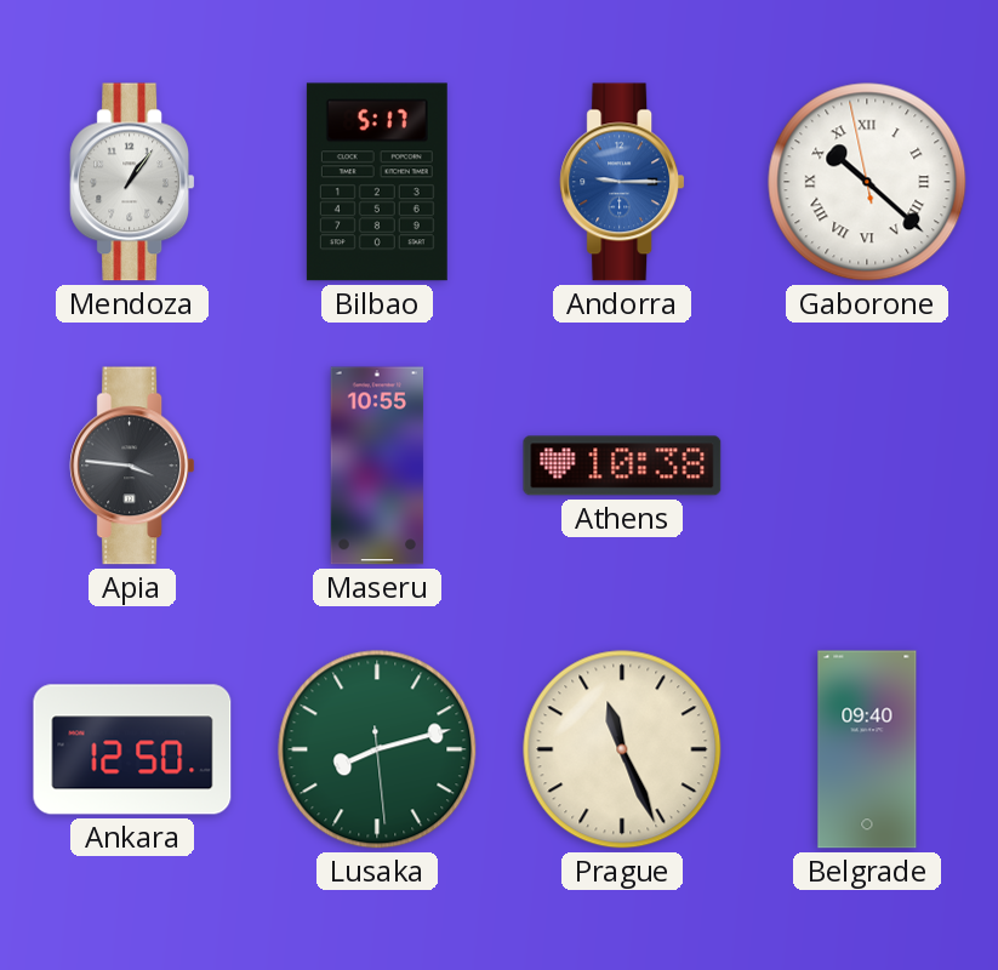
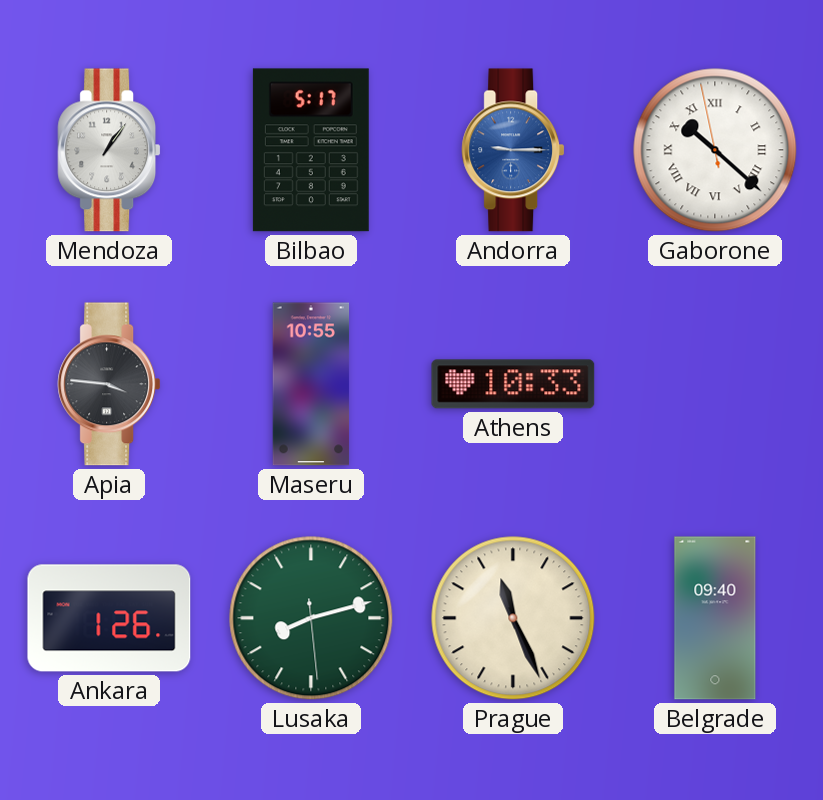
Athens: 10:38 -> 10:33
Ankara: 12:50 -> 1:26
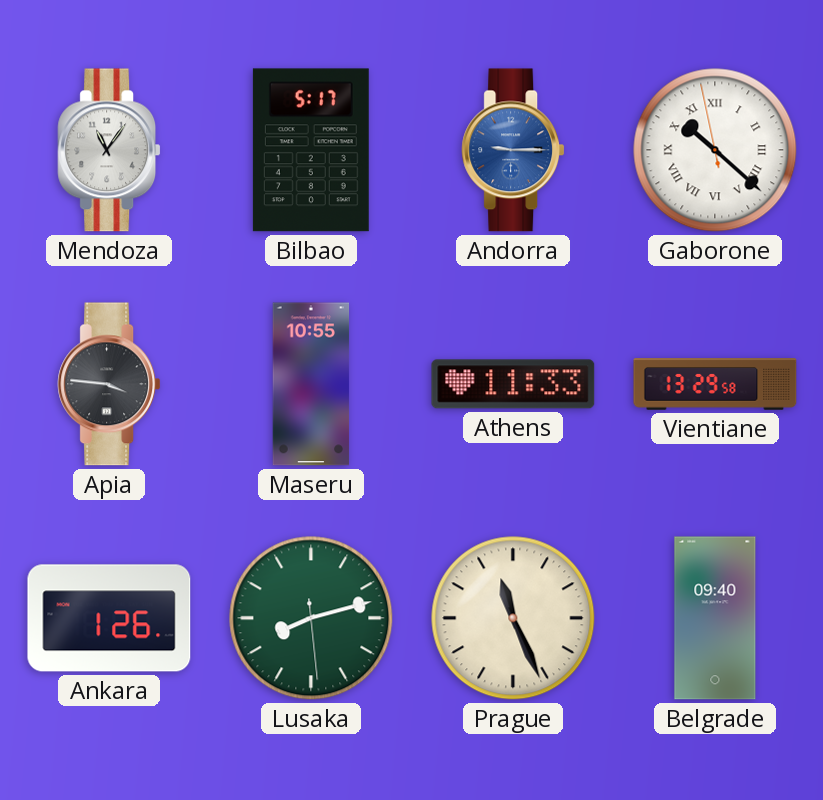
Mendoza: 1:06 -> 11:06
Athens: 10:33 -> 11:33
Vientiane: none -> 13:29
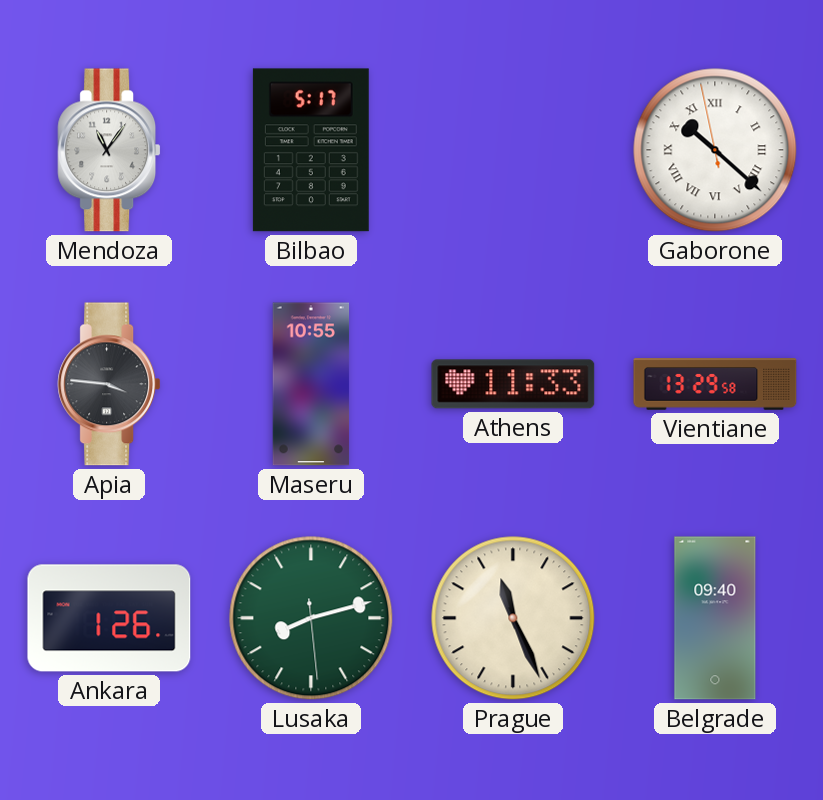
Andorra: 9:15 -> none
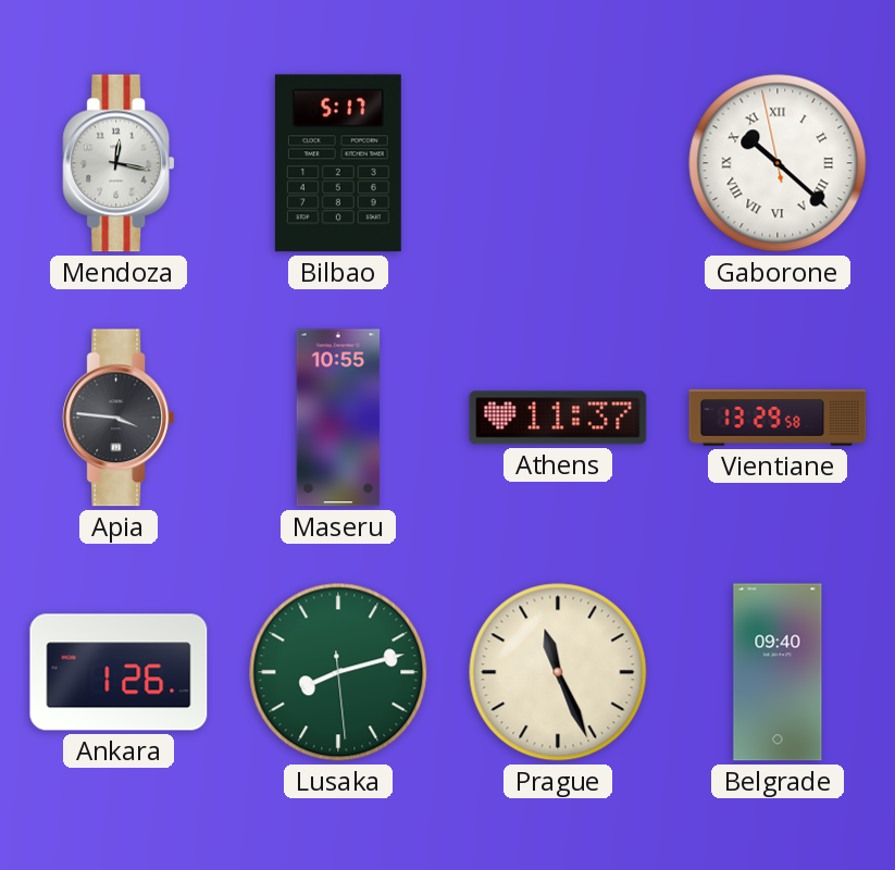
Mendoza: 11:06 -> 12:17
Athens: 11:33 -> 11:37
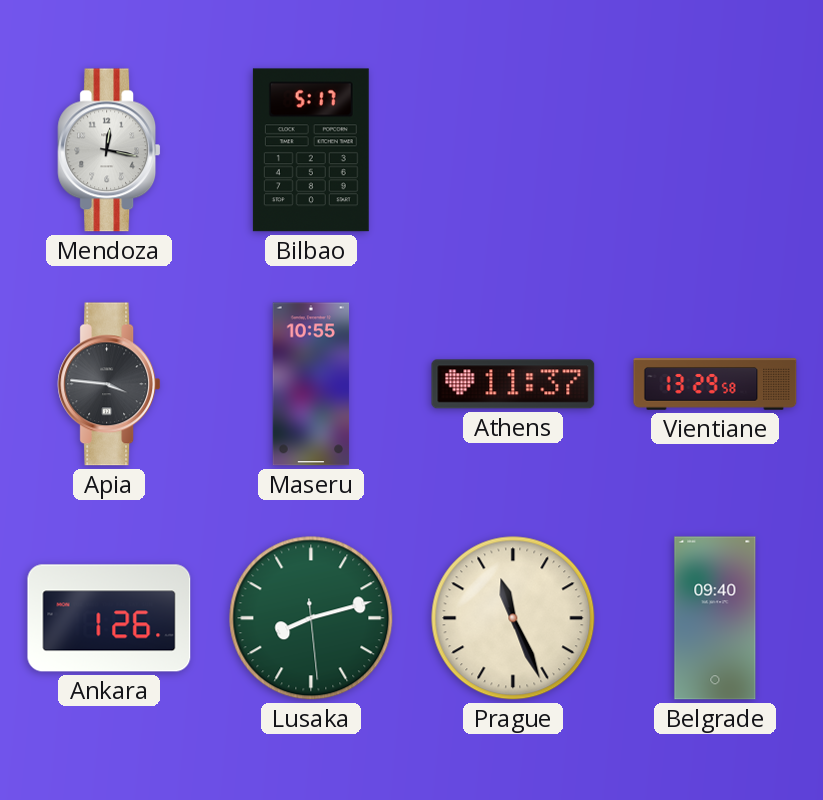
Gaborone: 10:21 -> none
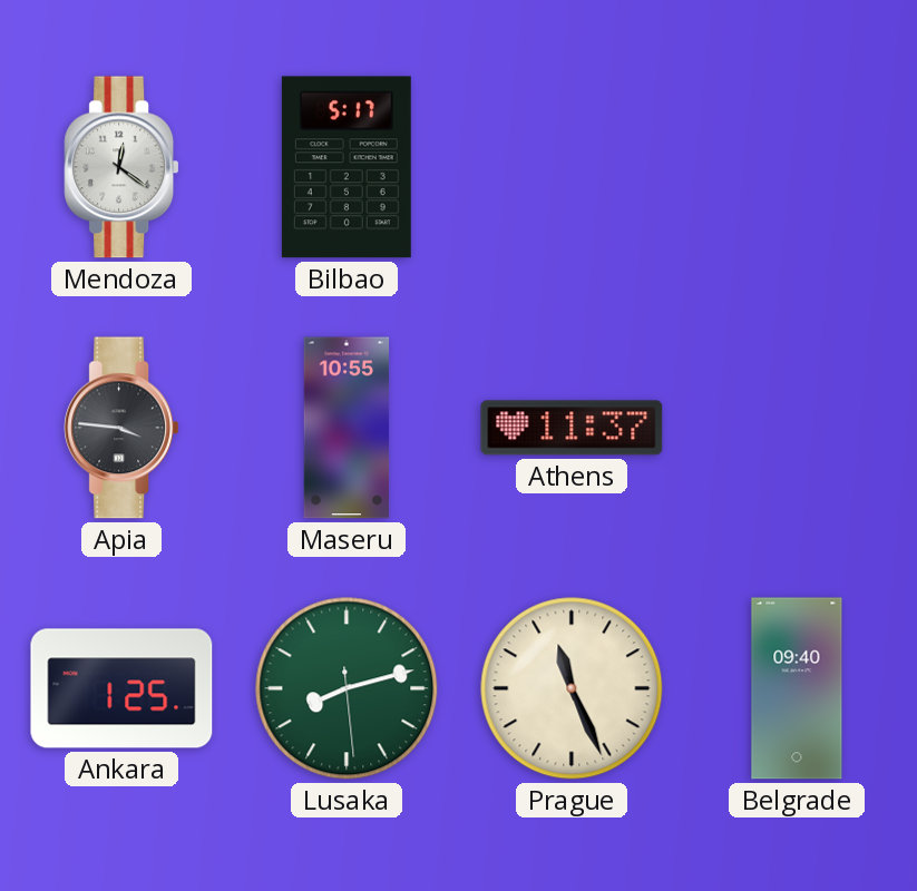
Mendoza: 12:17 -> 12:21
Vientiane: 13:29 -> none
Ankara: 1:26 -> 1:25
